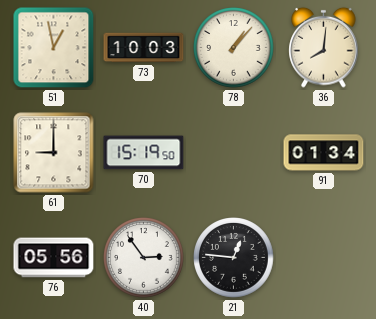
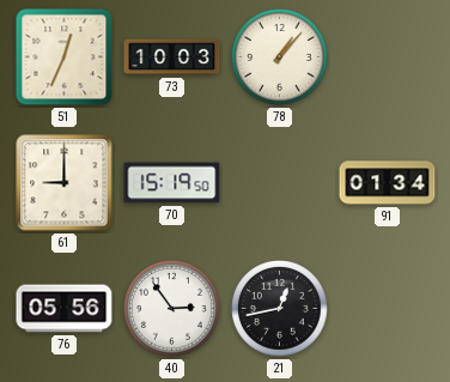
51: 12:58 -> 12:34
36: 8:01 -> none
21: 12:46 -> 12:43
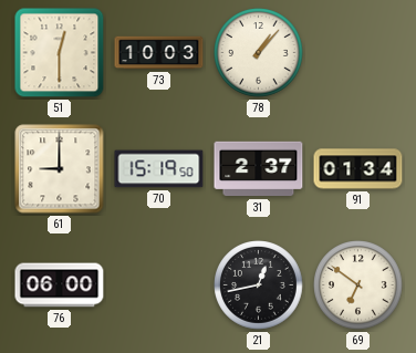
51: 12:34 -> 12:30
31: none -> 2:37
76: 05:56 -> 06:00
40: 2:54 -> none
69: none -> 6:51
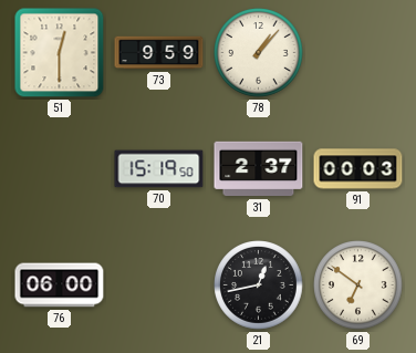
73: 10:03 -> 9:59
61: 9:00 -> none
91: 01:34 -> 00:03
